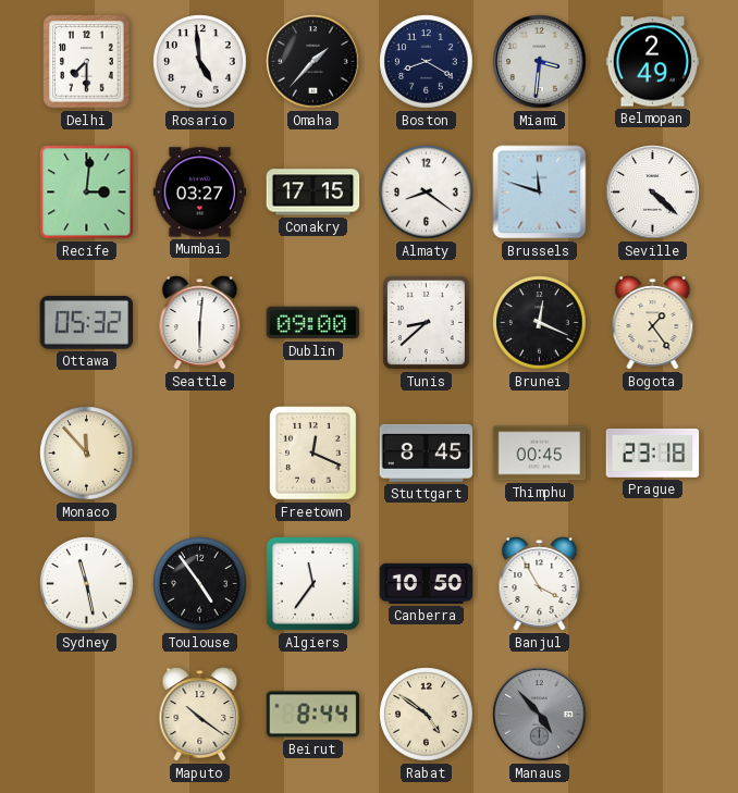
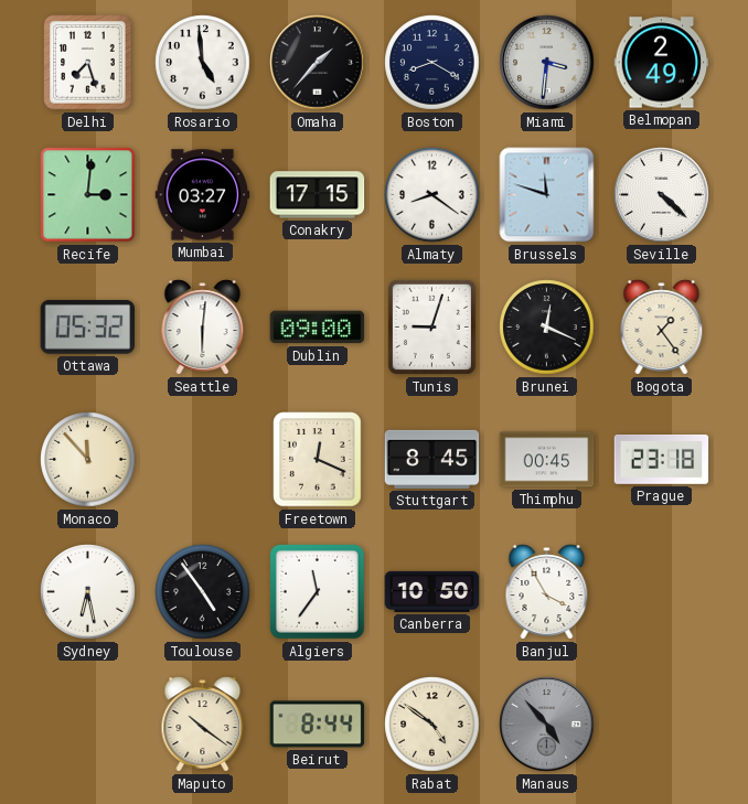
Delhi: 7:30 -> 7:27
Tunis: 8:38 -> 9:03
Sydney: 11:28 -> 6:28
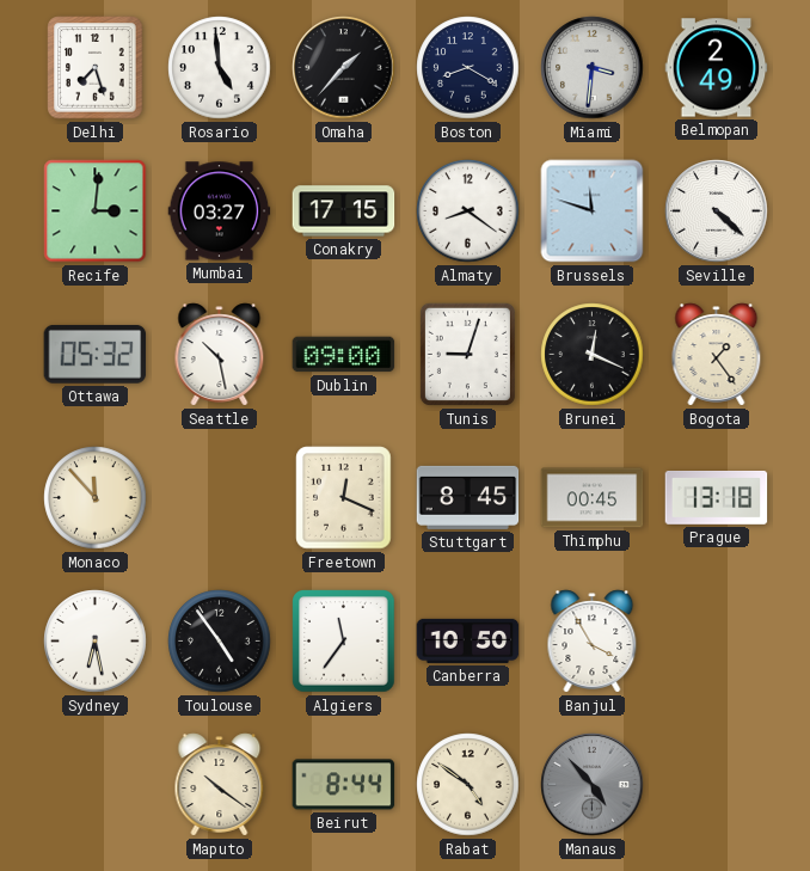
Seattle: 6:01 -> 10:28
Prague: 23:18 -> 13:18
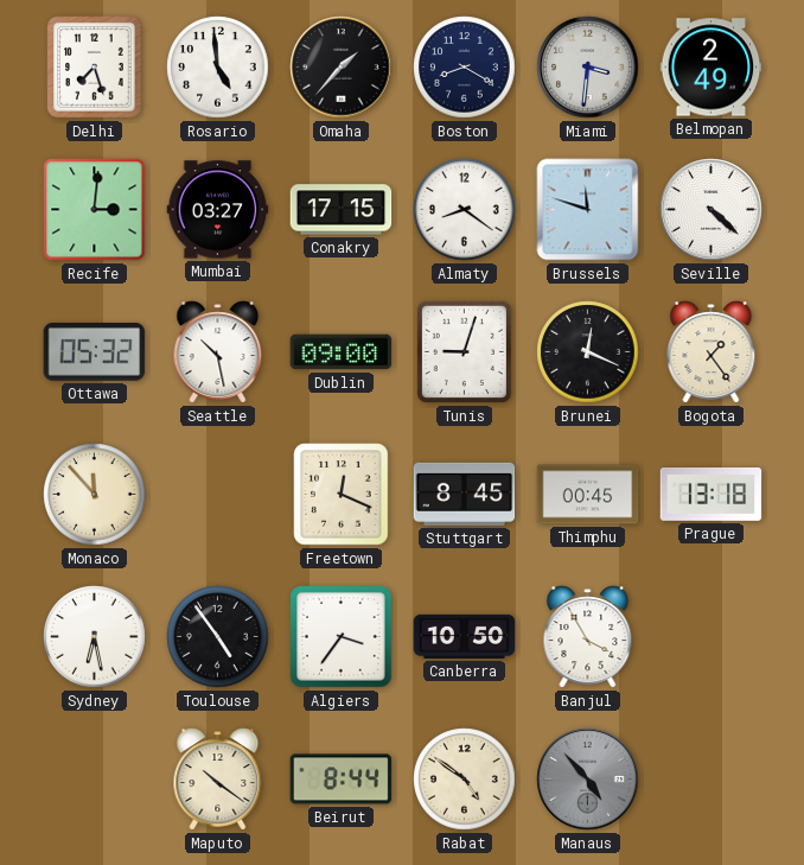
Algiers: 11:36 -> 3:36
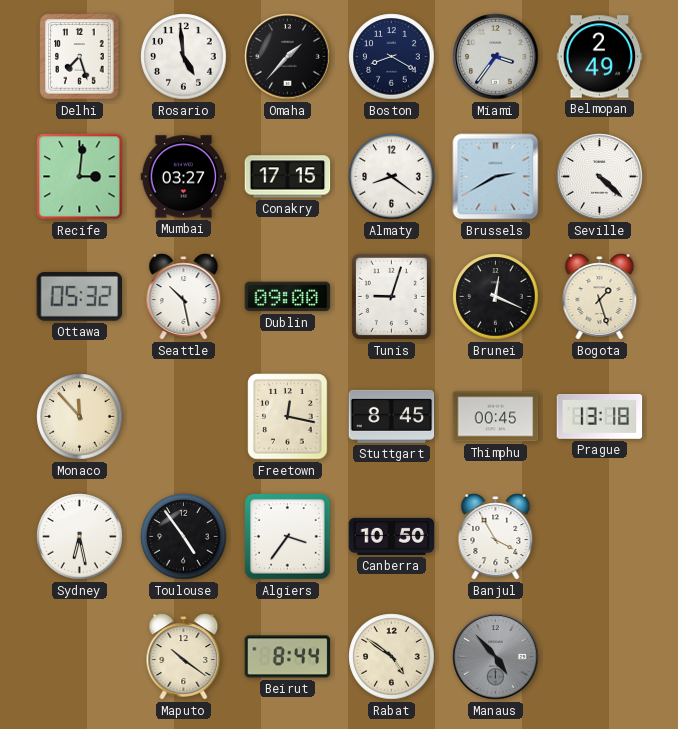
Miami: 3:31 -> 3:36
Brussels: 11:48 -> 2:40
Bogota: 1:24 -> 1:27
Freetown: 12:19 -> 12:17
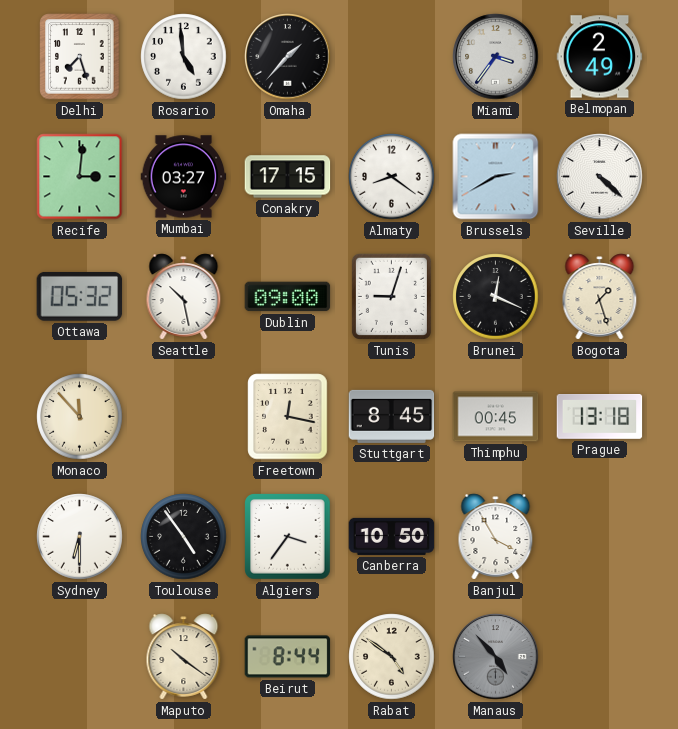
Boston: 8:20 -> none
Sydney: 6:28 -> 6:30
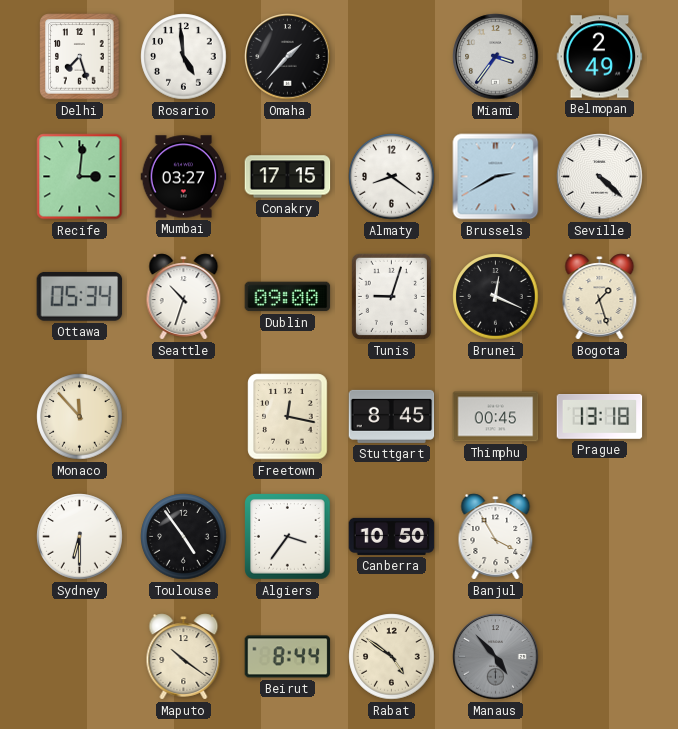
Ottawa: 05:32 -> 05:34
Seattle: 10:28 -> 10:33
